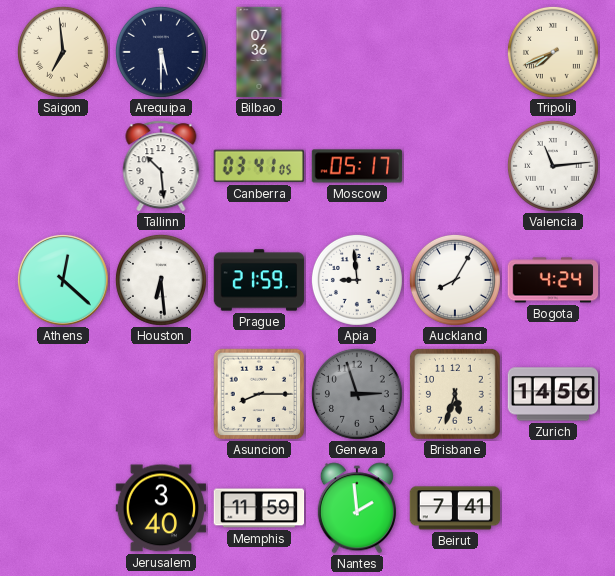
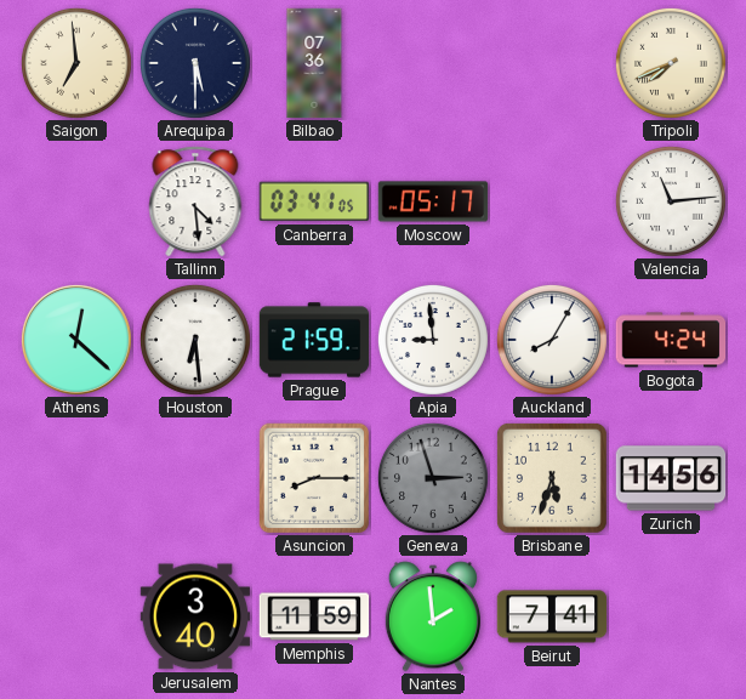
Tallinn: 10:29 -> 4:29
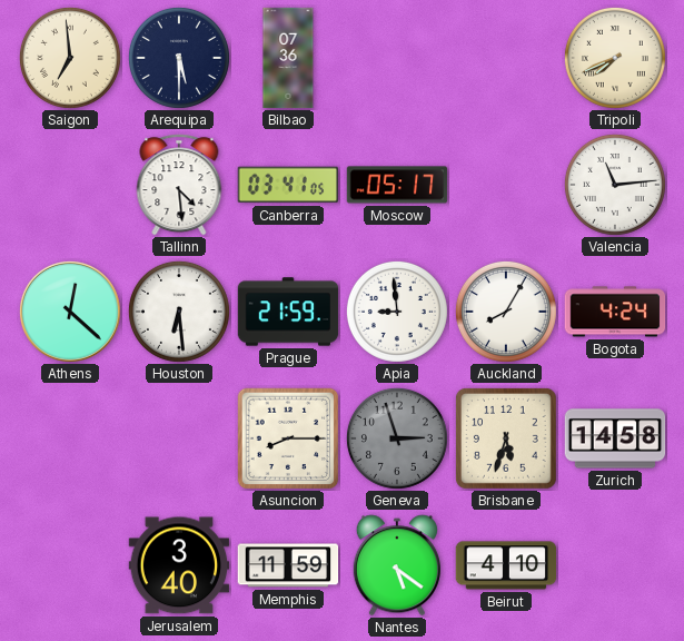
Zurich: 14:56 -> 14:58
Nantes: 1:59 -> 5:21
Beirut: 7:41 -> 4:10
